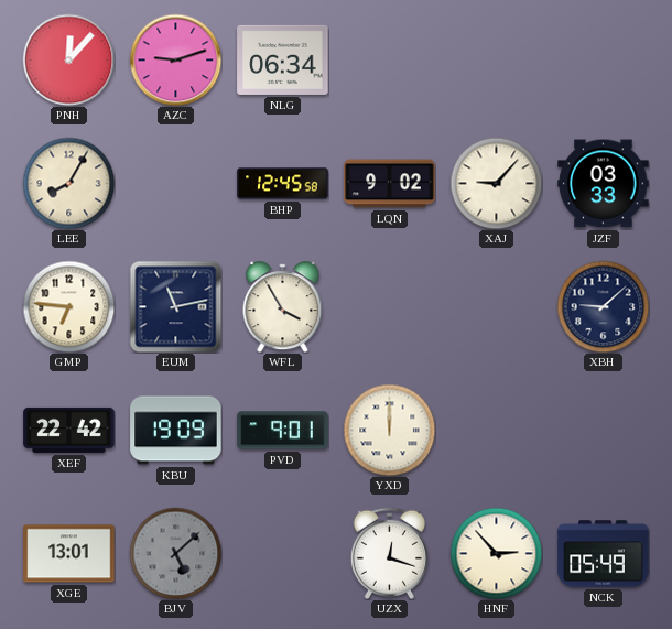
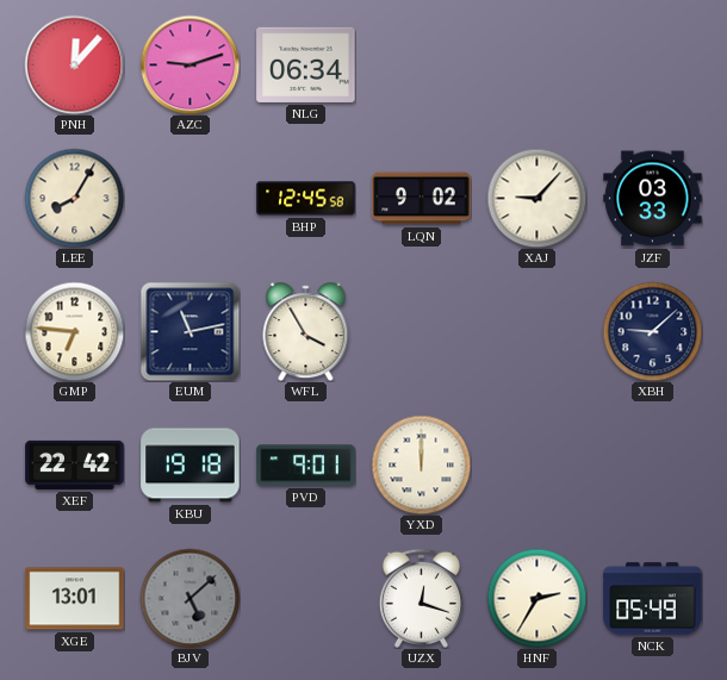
KBU: 19:09 -> 19:18
HNF: 2:53 -> 2:35
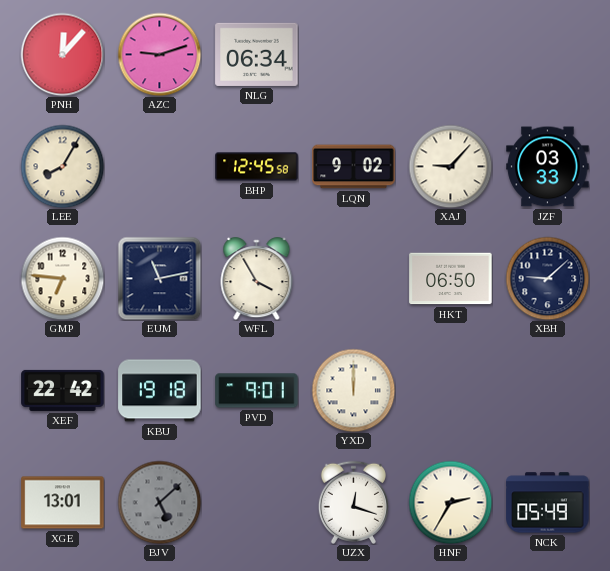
HKT: none -> 06:50
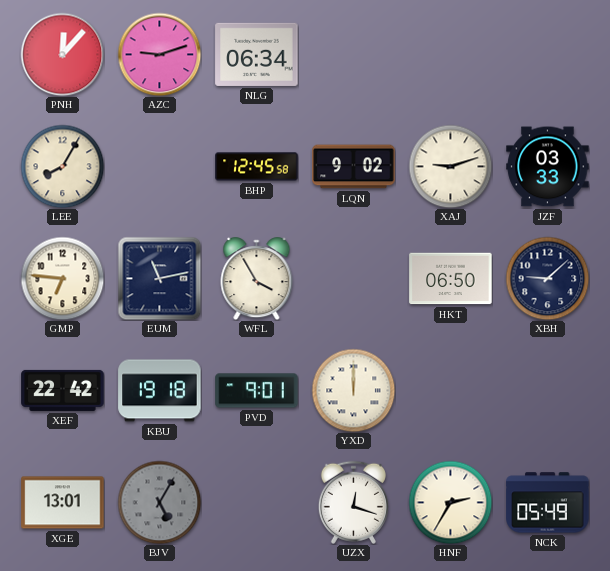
XAJ: 9:07 -> 9:12
BJV: 5:08 -> 5:05
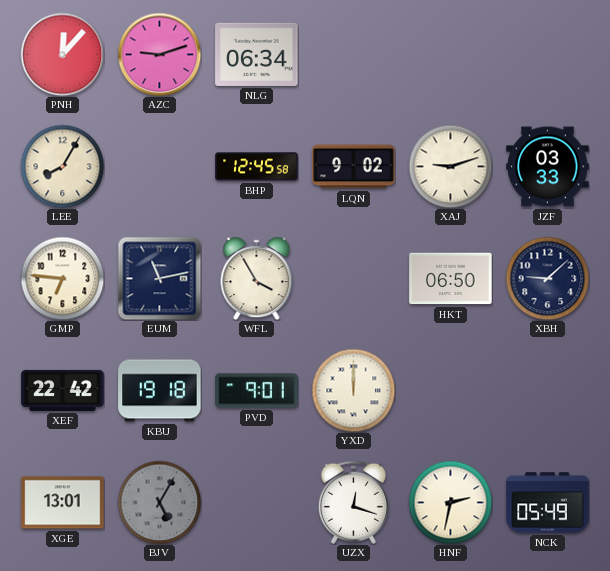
HNF: 2:35 -> 2:32
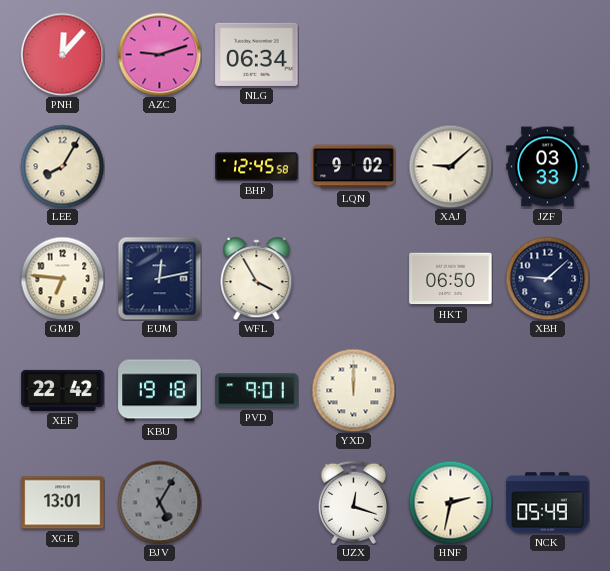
XAJ: 9:12 -> 9:08
EUM: 11:13 -> 12:13
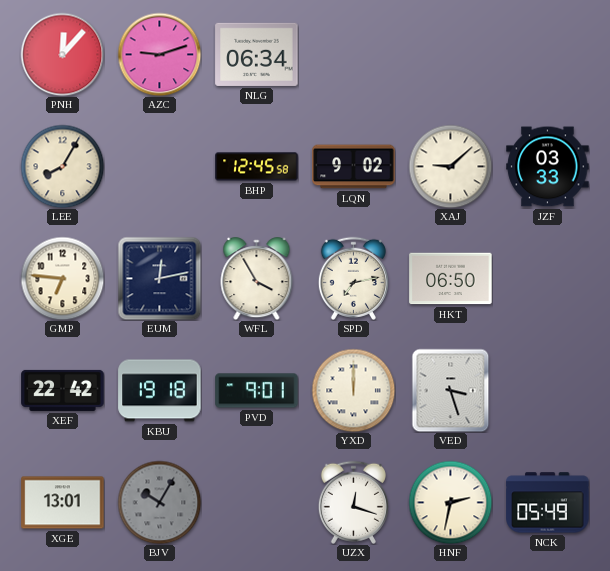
SPD: none -> 7:13
XBH: 9:08 -> none
VED: none -> 3:27
BJV: 5:05 -> 10:05
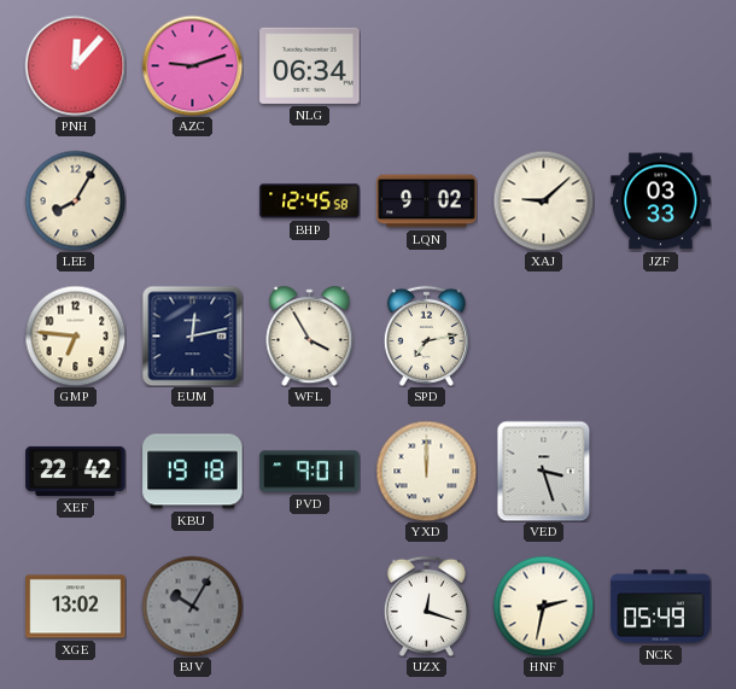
HKT: 06:50 -> none
XGE: 13:01 -> 13:02
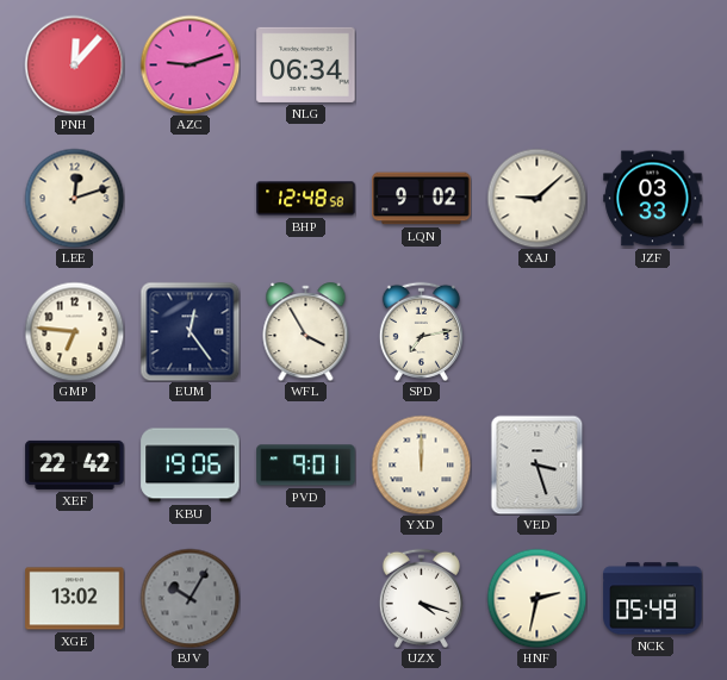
LEE: 8:05 -> 12:12
BHP: 12:45 -> 12:48
EUM: 12:13 -> 12:24
KBU: 19:18 -> 19:06
UZX: 12:18 -> 4:18
